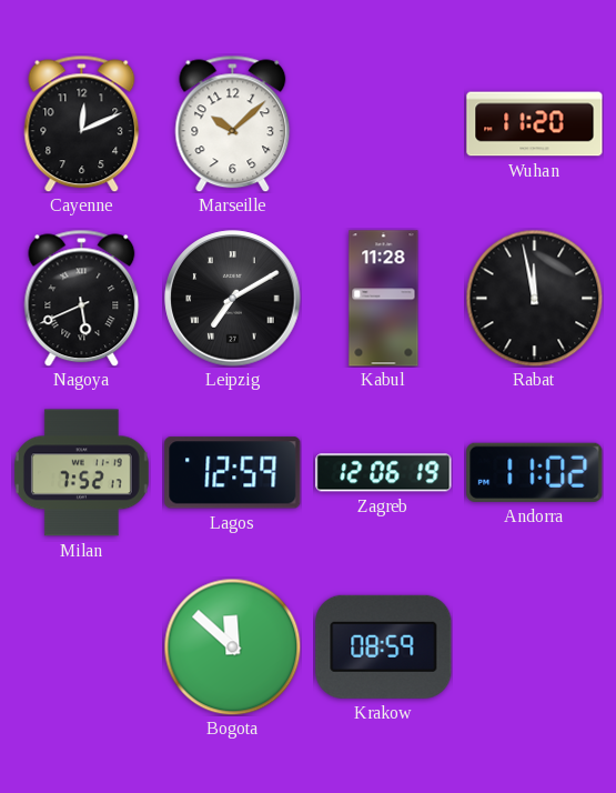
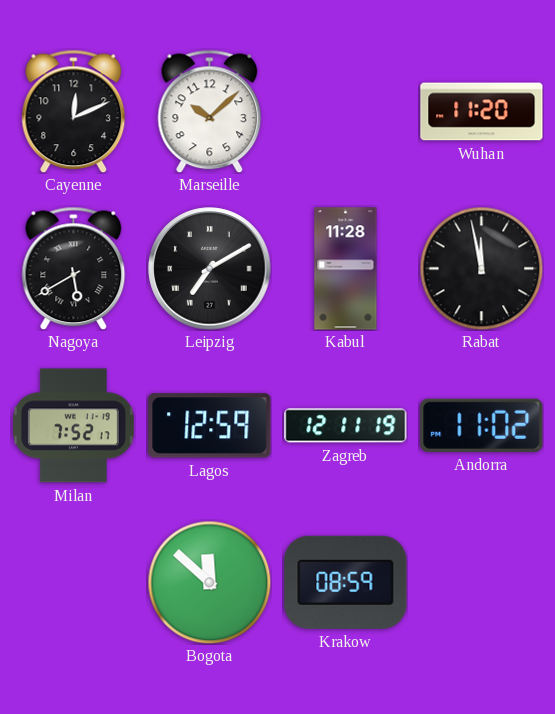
Nagoya: 5:41 -> 5:40
Zagreb: 12:06 -> 12:11
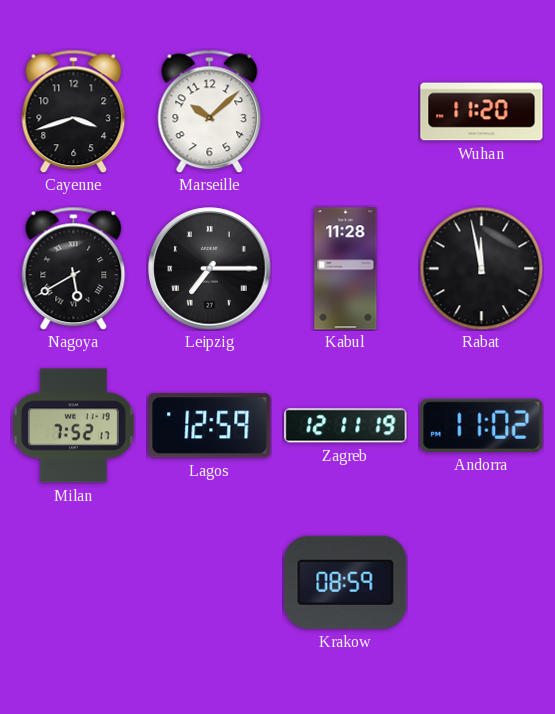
Cayenne: 12:11 -> 3:42
Leipzig: 7:10 -> 7:15
Bogota: 11:52 -> none
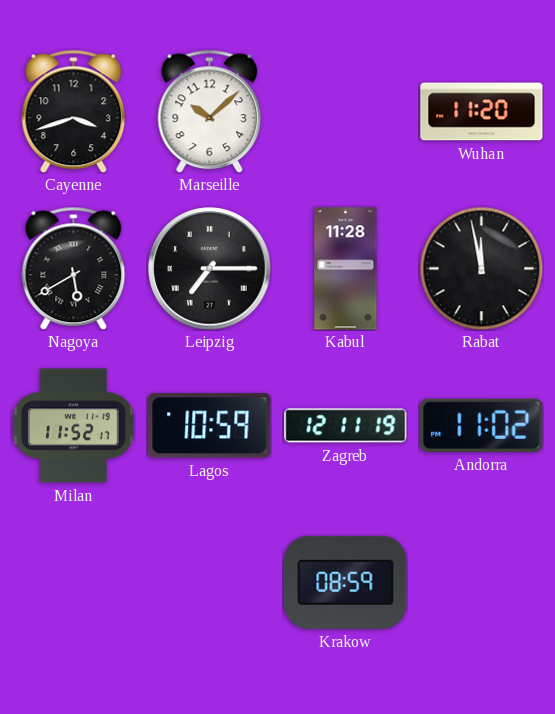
Milan: 7:52 -> 11:52
Lagos: 12:59 -> 10:59
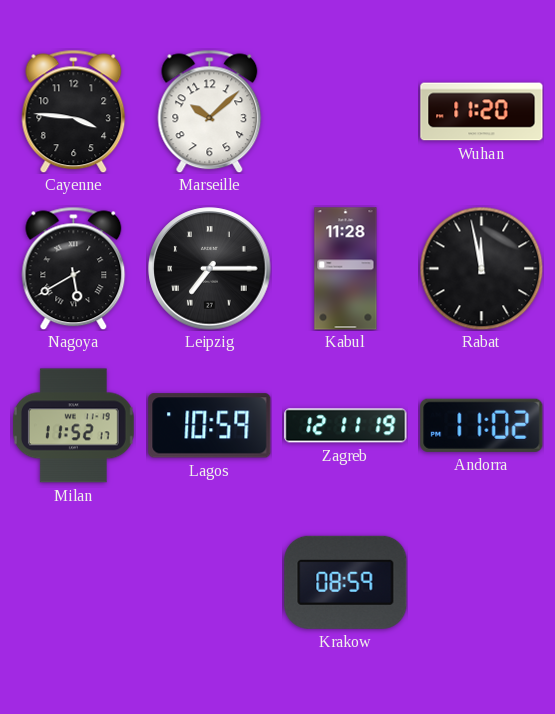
Cayenne: 3:42 -> 3:46
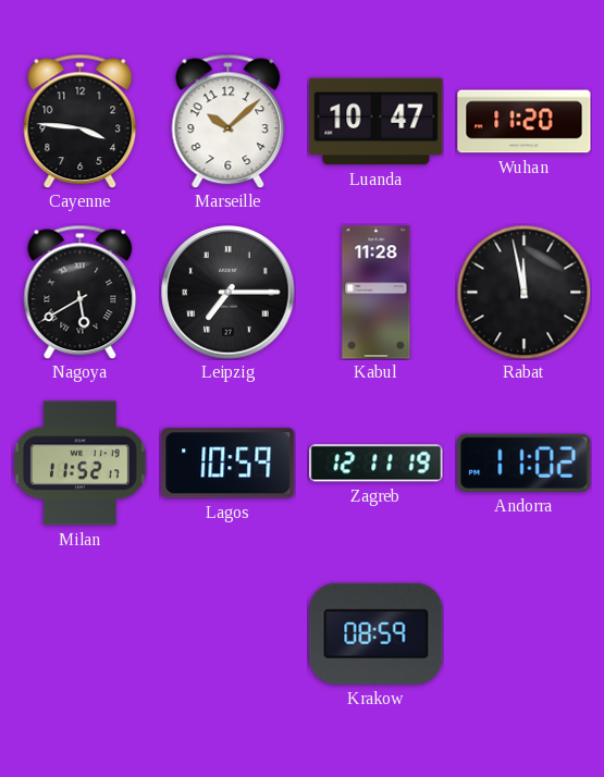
Luanda: none -> 10:47
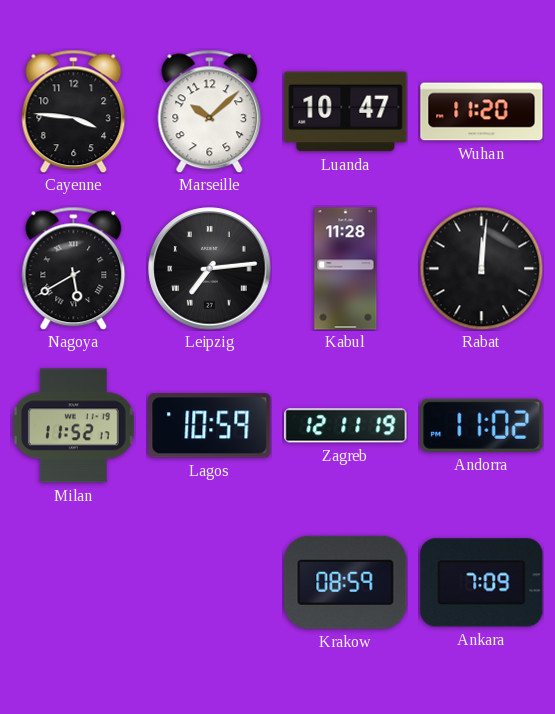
Leipzig: 7:15 -> 7:14
Rabat: 11:58 -> 12:01
Ankara: none -> 7:09
